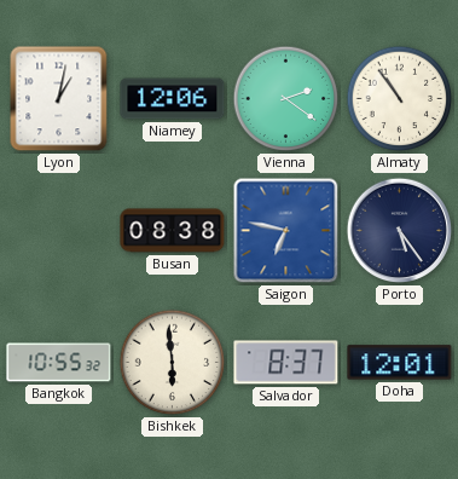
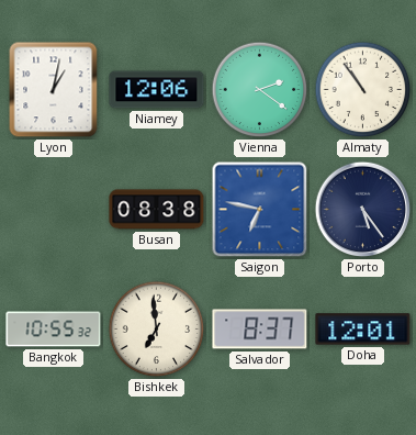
Bishkek: 5:59 -> 6:59
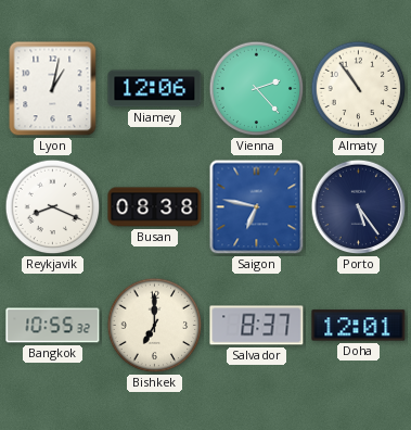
Vienna: 2:21 -> 2:23
Reykjavik: none -> 8:19
Bishkek: 6:59 -> 7:00
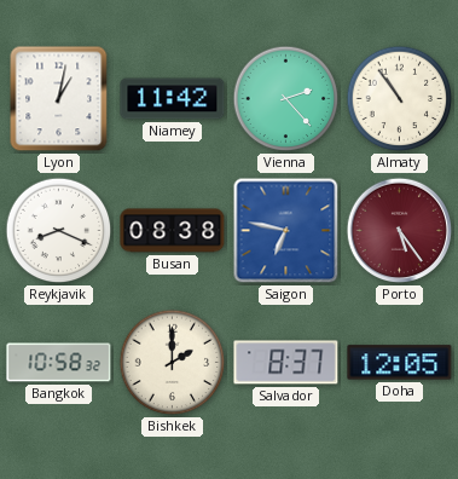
Niamey: 12:06 -> 11:42
Porto dial: navy -> burgundy
Bangkok: 10:55 -> 10:58
Bishkek: 7:00 -> 2:00
Doha: 12:01 -> 12:05
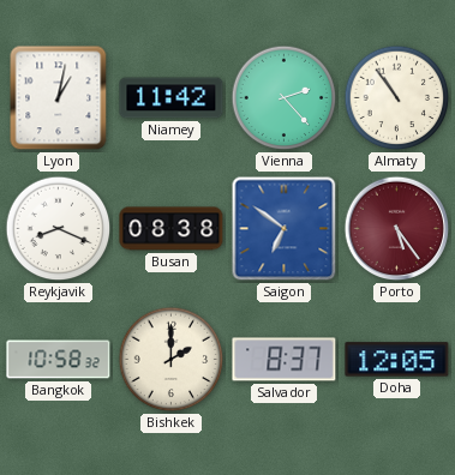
Saigon: 6:47 -> 6:51
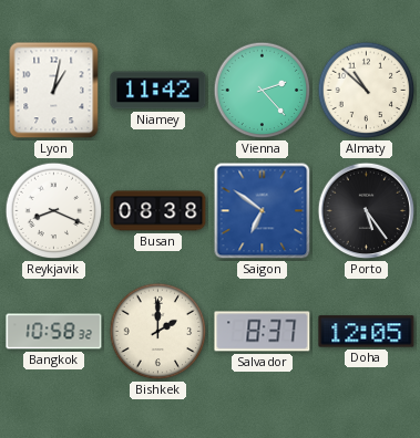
Almaty: 10:54 -> 10:52
Porto dial: burgundy -> black
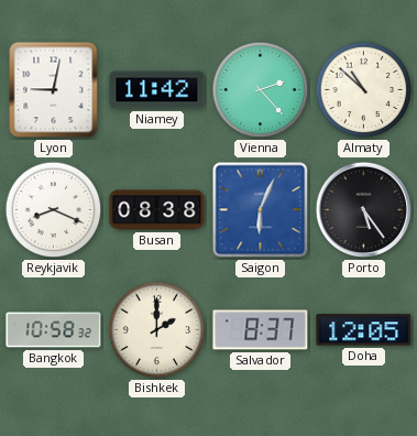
Lyon: 1:02 -> 9:02
Saigon: 6:51 -> 6:04
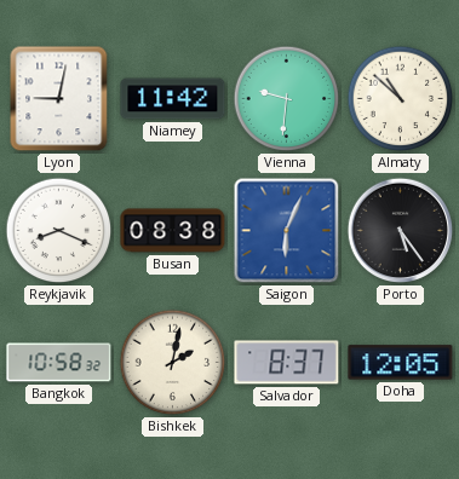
Vienna: 2:23 -> 9:31
Bishkek: 2:00 -> 2:02
